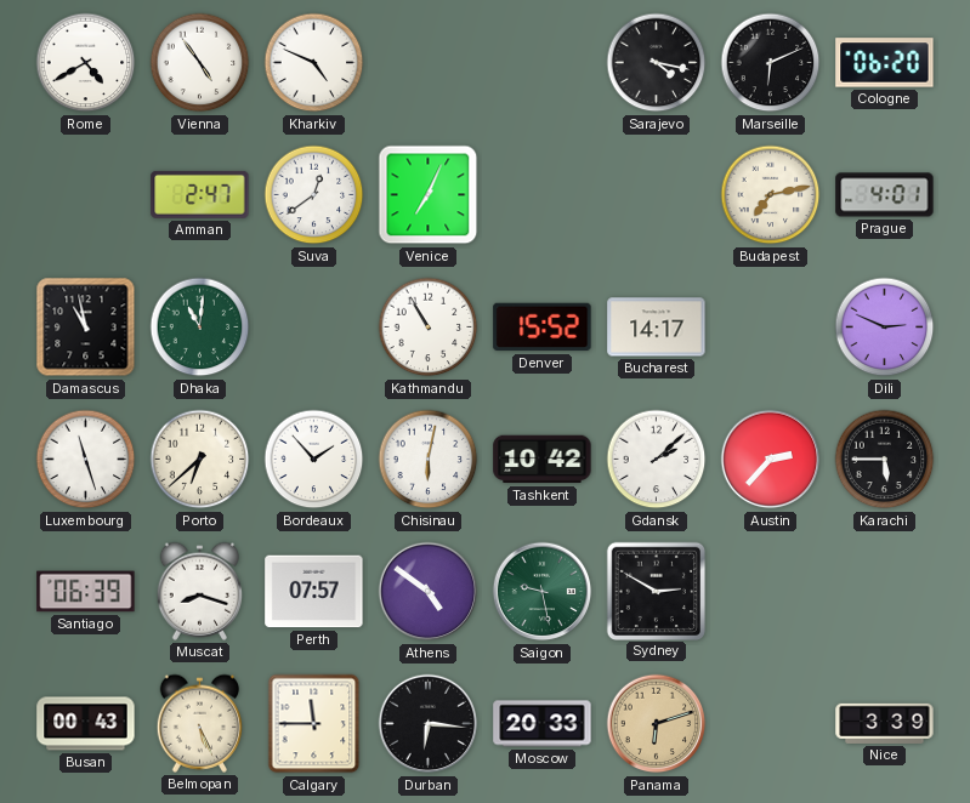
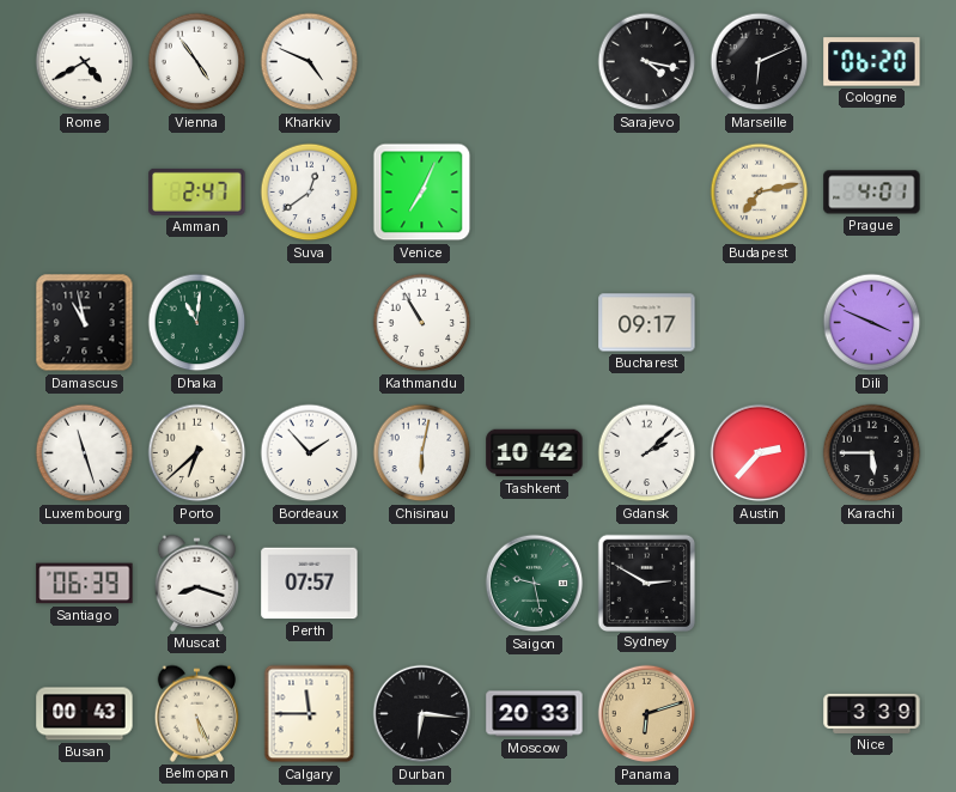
Denver: 15:52 -> none
Bucharest: 14:17 -> 09:17
Dili: 2:49 -> 3:49
Athens: 4:51 -> none
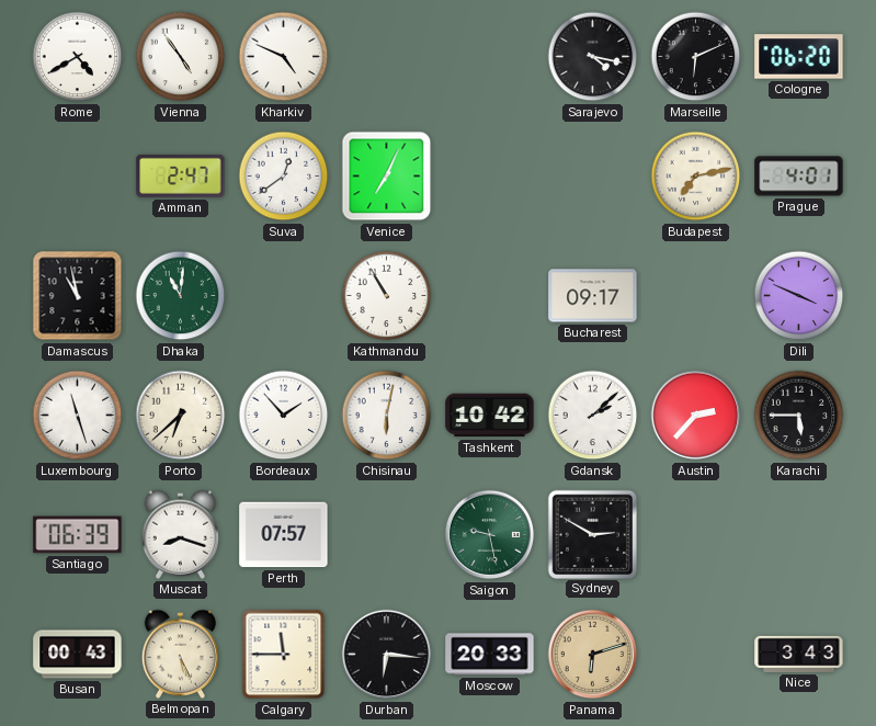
Nice: 3:39 -> 3:43
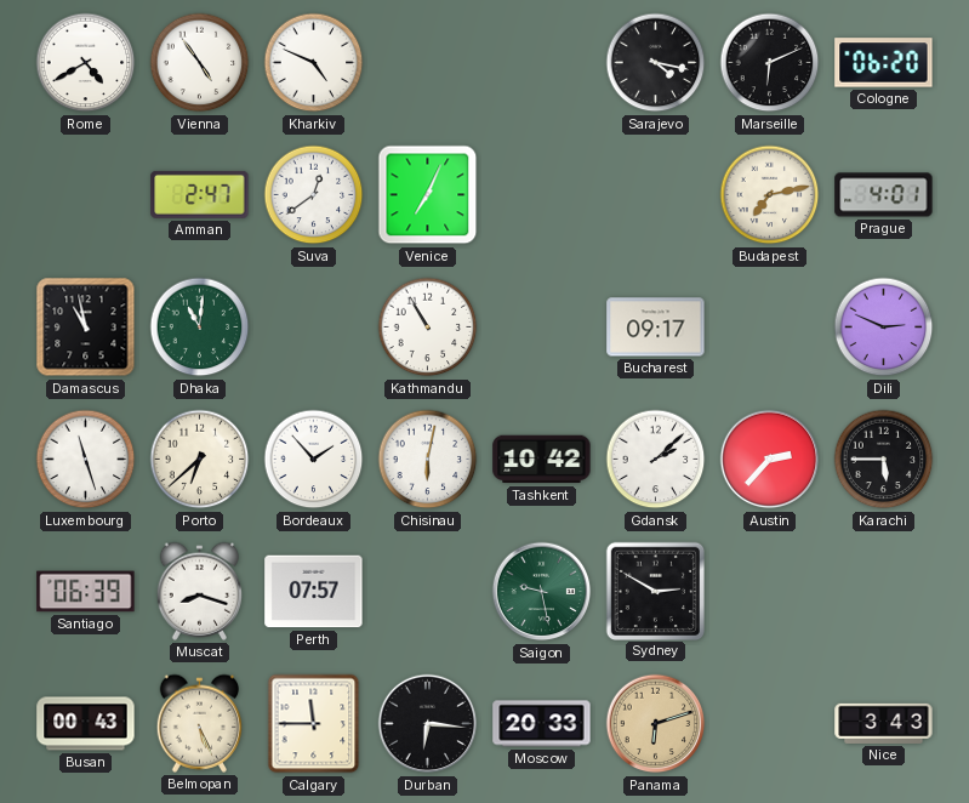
Dili: 3:49 -> 2:49
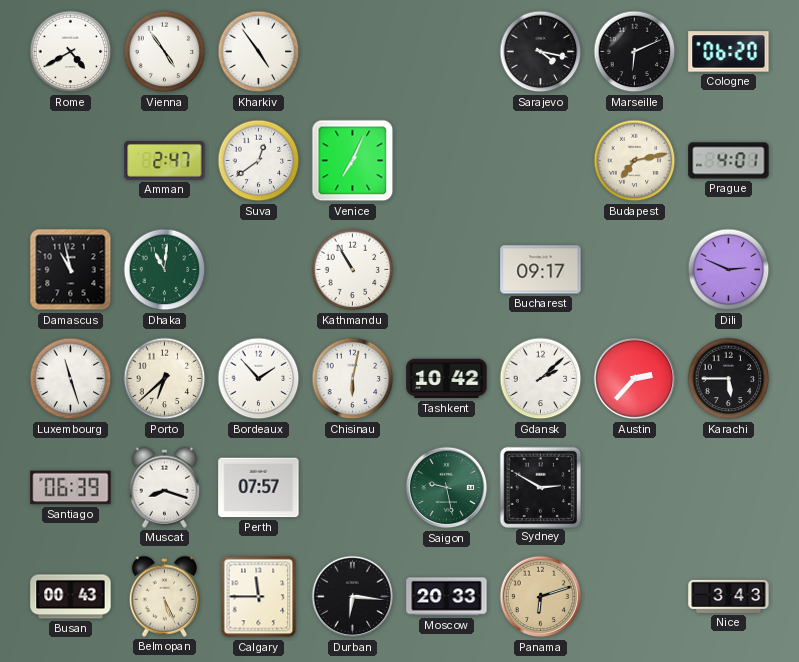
Kharkiv: 4:49 -> 4:54
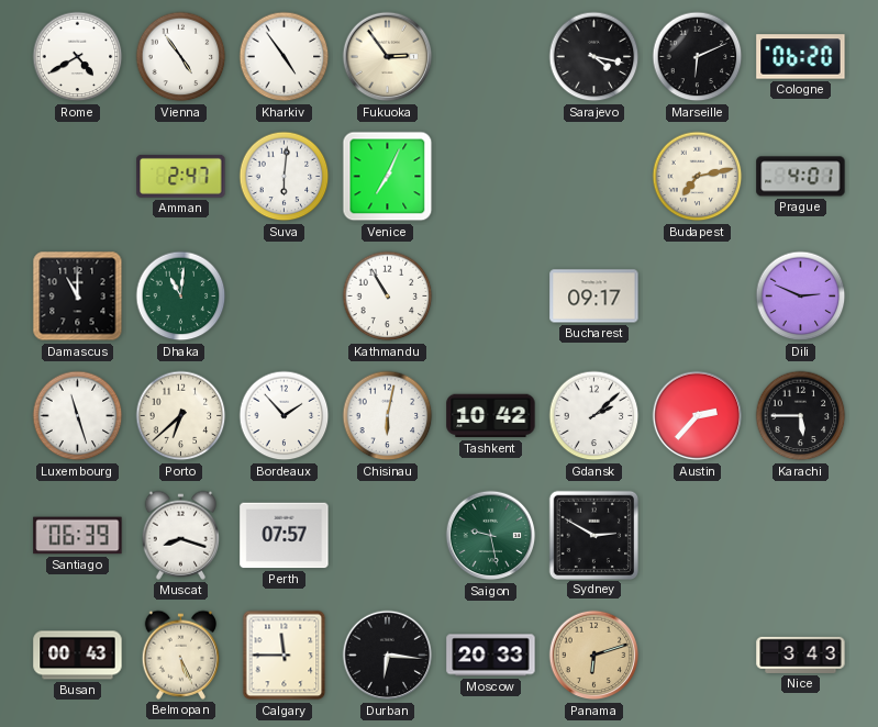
Fukuoka: none -> 2:54
Suva: 12:39 -> 6:01
Damascus: 10:58 -> 11:00
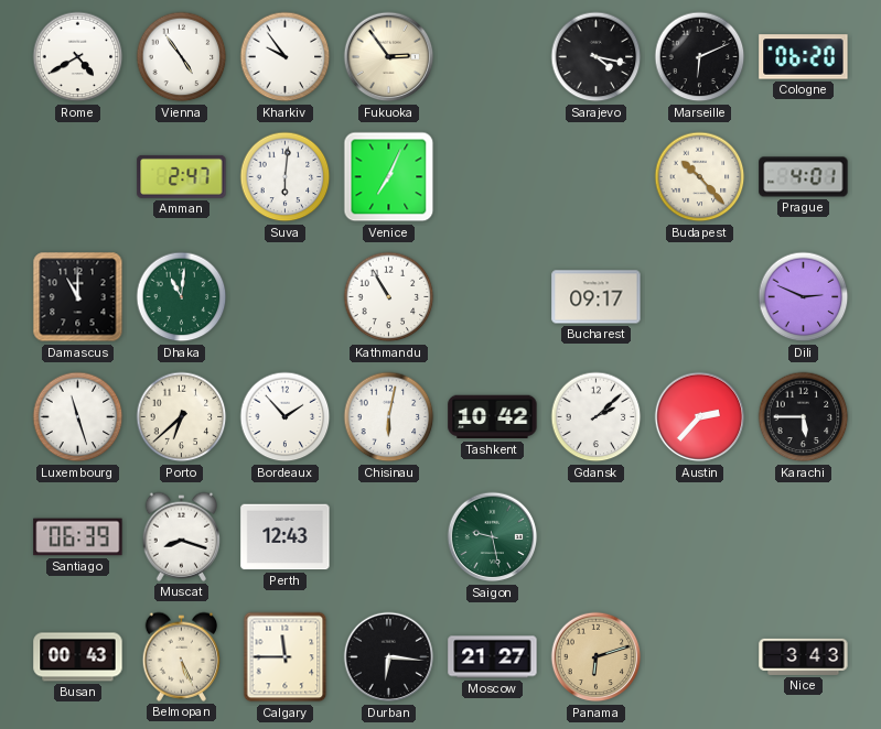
Kharkiv: 4:54 -> 9:54
Budapest: 7:13 -> 10:23
Perth: 07:57 -> 12:43
Sydney: 2:50 -> none
Moscow: 20:33 -> 21:27
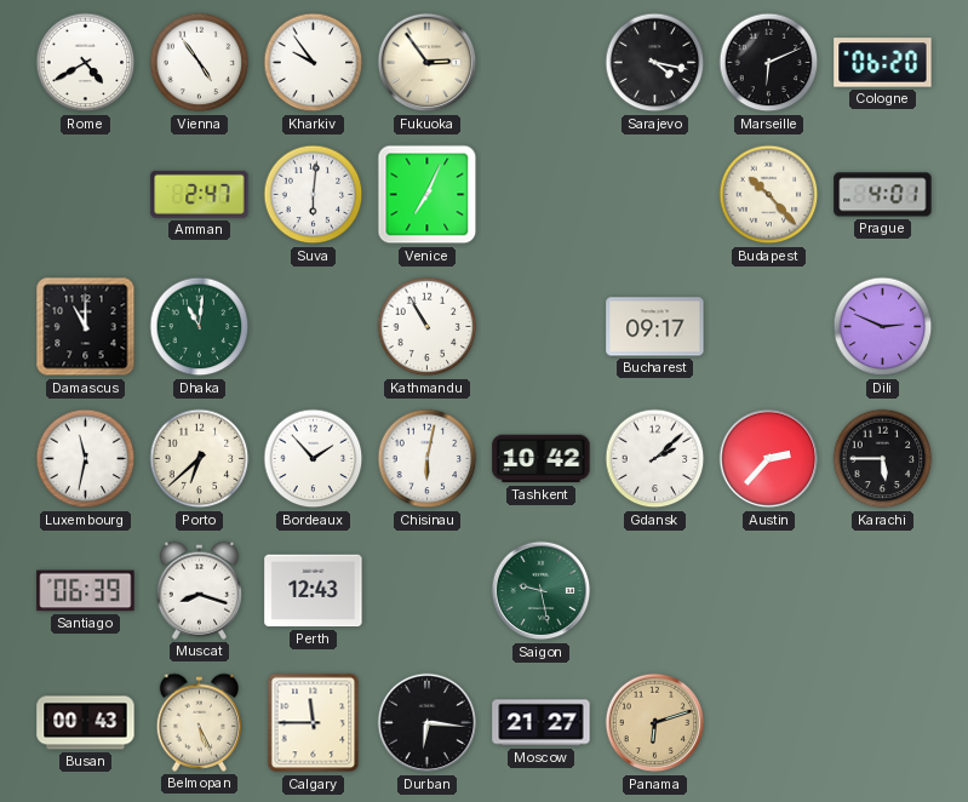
Luxembourg: 11:27 -> 11:32
Nice: 3:43 -> none
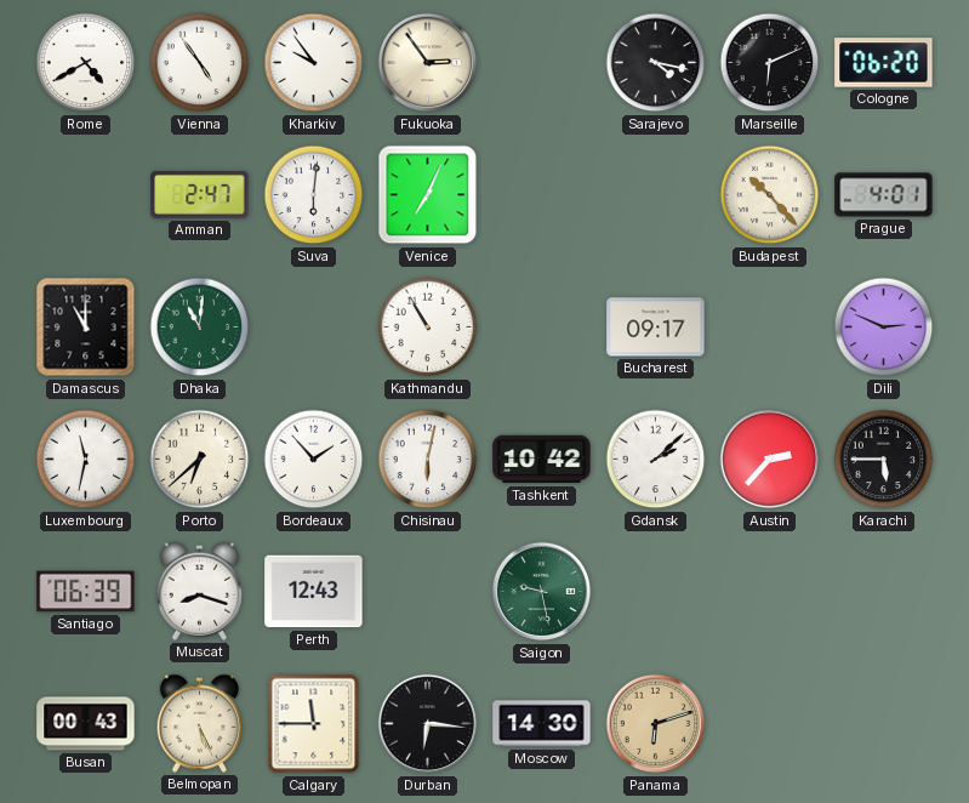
Moscow: 21:27 -> 14:30
